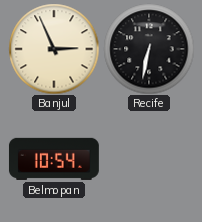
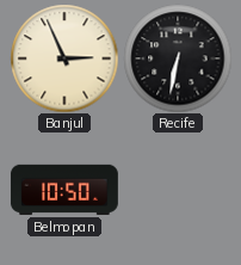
Belmopan: 10:54 -> 10:50
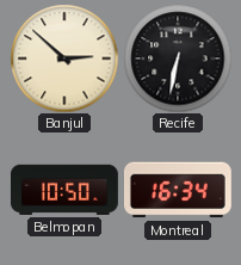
Banjul: 2:56 -> 2:52
Montreal: none -> 16:34
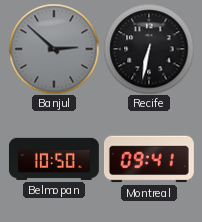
Banjul dial: cream -> grey
Montreal: 16:34 -> 09:41
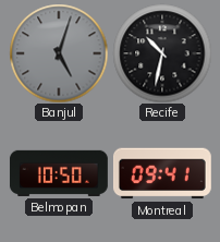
Banjul: 2:52 -> 5:03
Recife: 6:32 -> 10:32
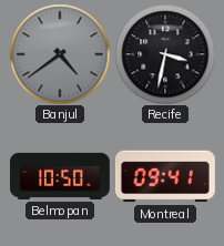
Banjul: 5:03 -> 4:39
Recife: 10:32 -> 3:32
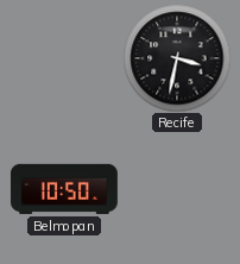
Banjul: 4:39 -> none
Montreal: 09:41 -> none
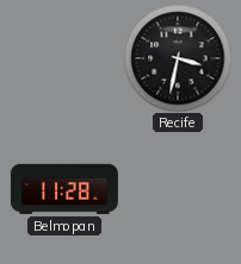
Belmopan: 10:50 -> 11:28
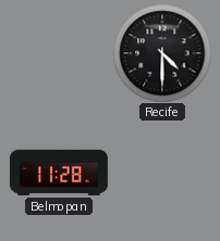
Recife: 3:32 -> 4:30
